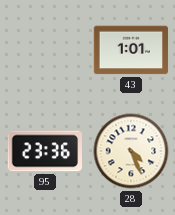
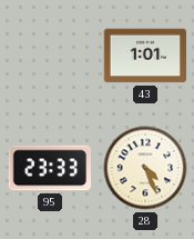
95: 23:36 -> 23:33
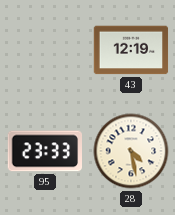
43: 1:01 -> 12:19
28: 4:26 -> 4:28
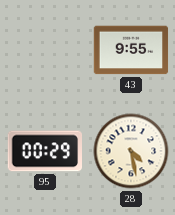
43: 12:19 -> 9:55
95: 23:33 -> 00:29
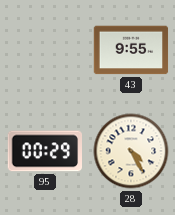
28: 4:28 -> 4:25
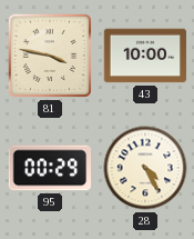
81: none -> 3:47
43: 9:55 -> 10:00
